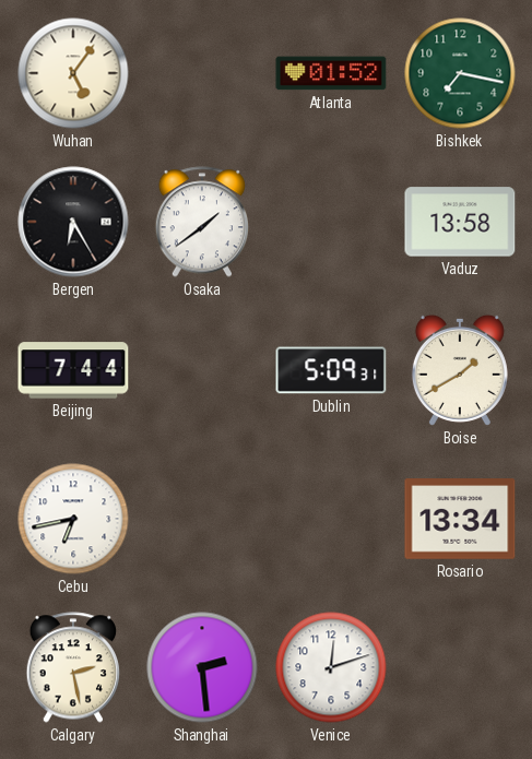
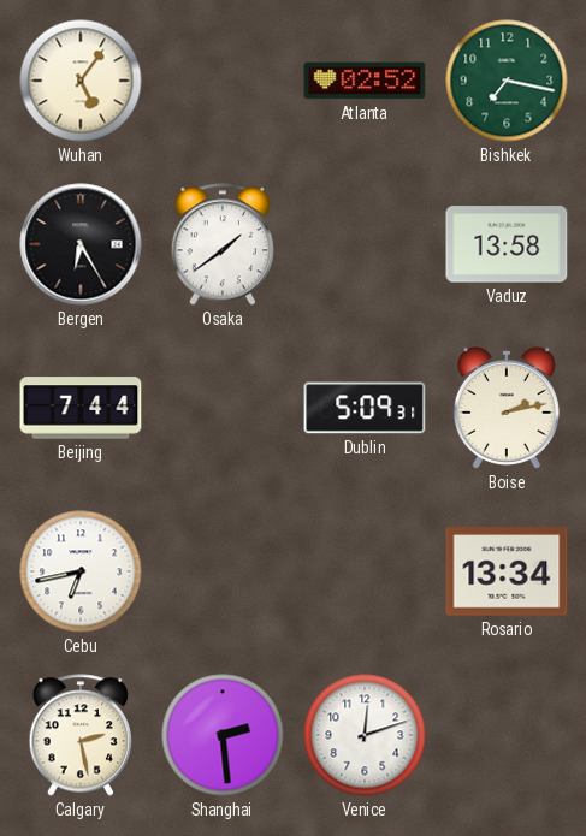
Atlanta: 01:52 -> 02:52
Boise: 1:40 -> 2:13
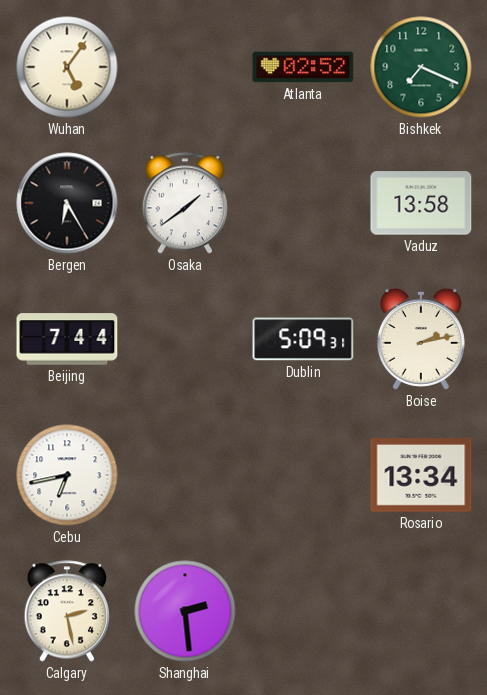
Bishkek: 7:17 -> 7:19
Venice: 12:12 -> none
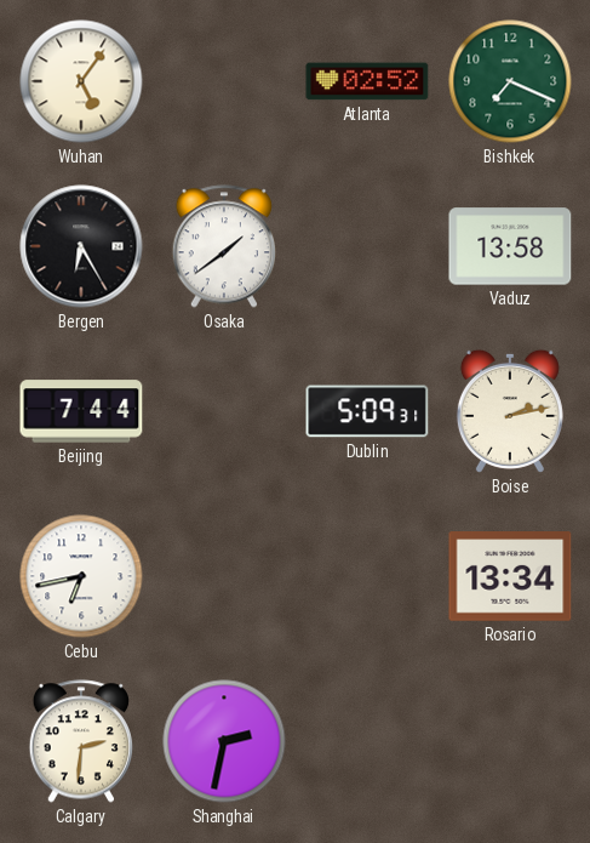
Calgary: 2:28 -> 2:31
Shanghai: 2:29 -> 2:32
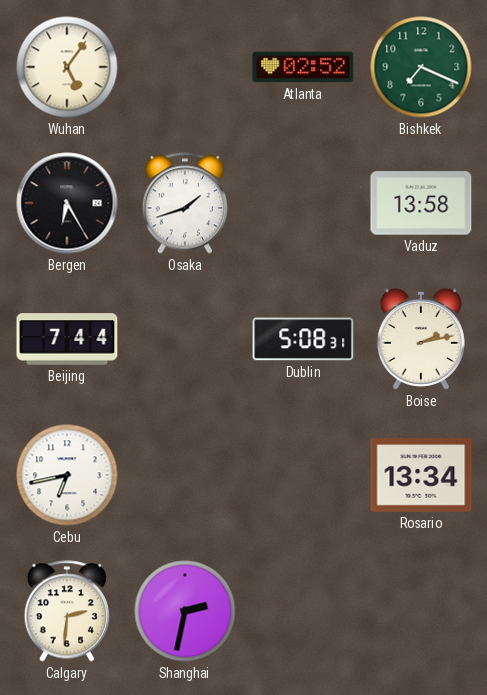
Osaka: 1:39 -> 1:42
Dublin: 5:09 -> 5:08
